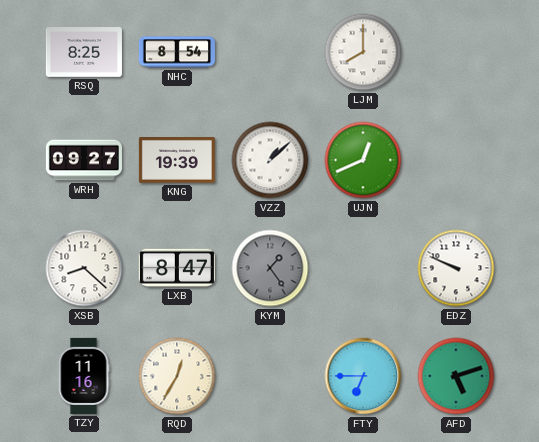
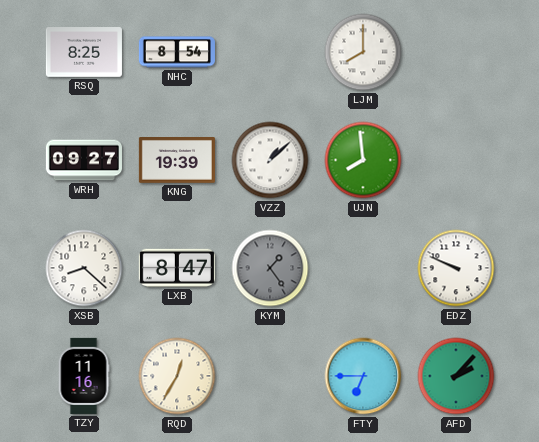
UJN: 12:41 -> 7:59
AFD: 5:12 -> 2:07
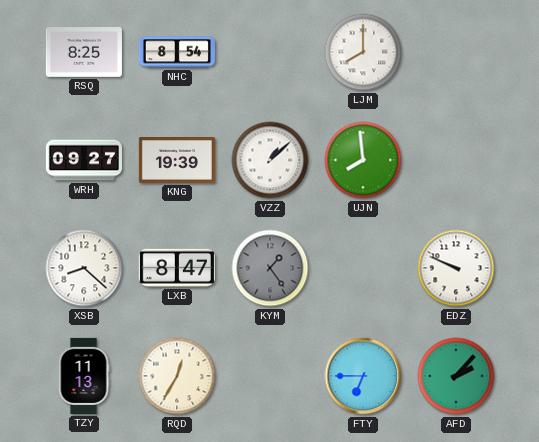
TZY: 11:16 -> 11:13
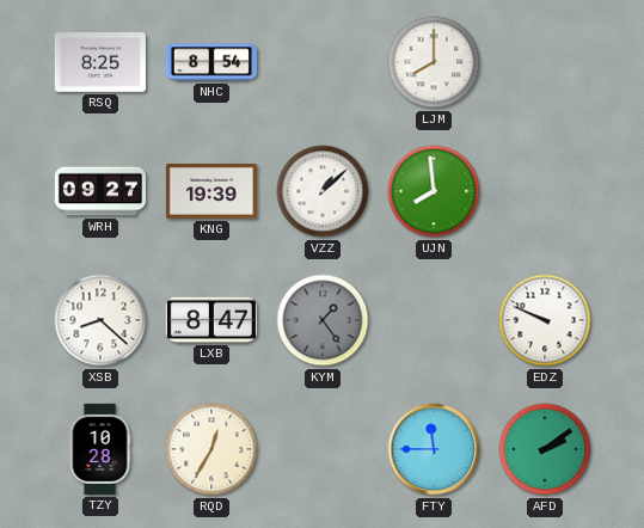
TZY: 11:13 -> 10:28
FTY: 6:45 -> 11:45
AFD: 2:07 -> 2:09
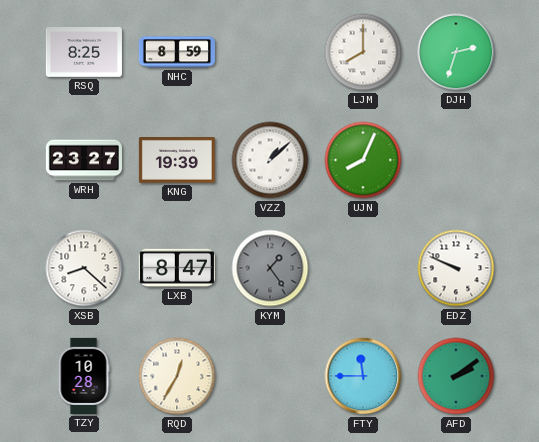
NHC: 8:54 -> 8:59
DJH: none -> 2:33
WRH: 09:27 -> 23:27
UJN: 7:59 -> 8:04
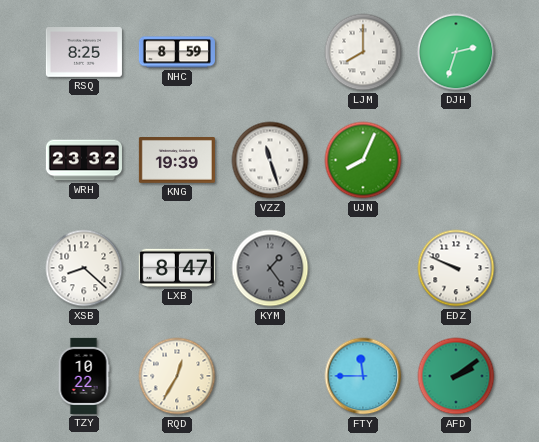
WRH: 23:27 -> 23:32
VZZ: 1:08 -> 11:27
TZY: 10:28 -> 10:22
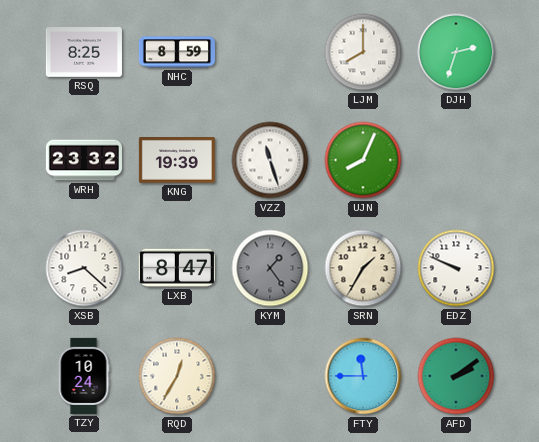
SRN: none -> 1:35
TZY: 10:22 -> 10:24
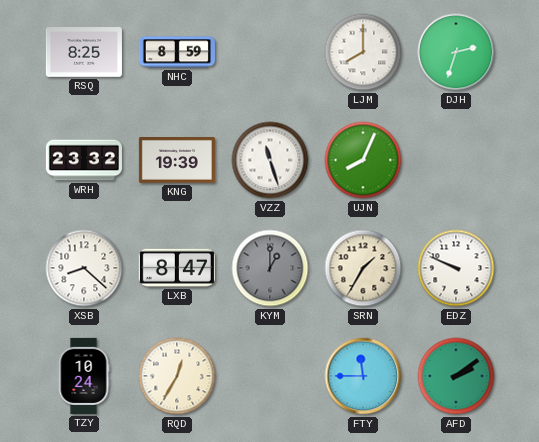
KYM: 1:24 -> 1:00
